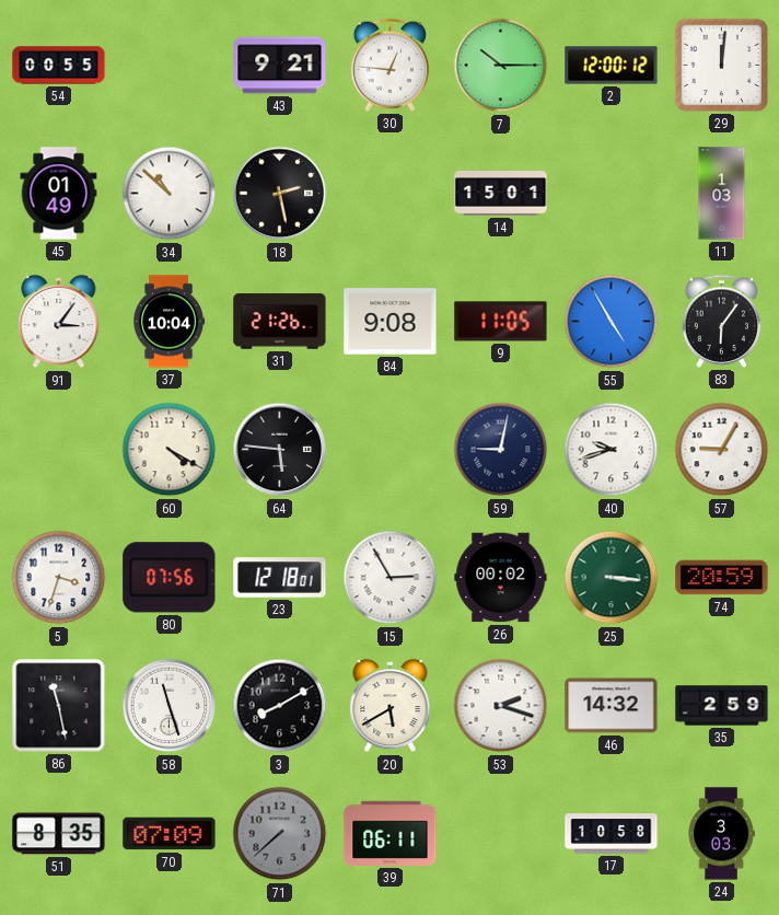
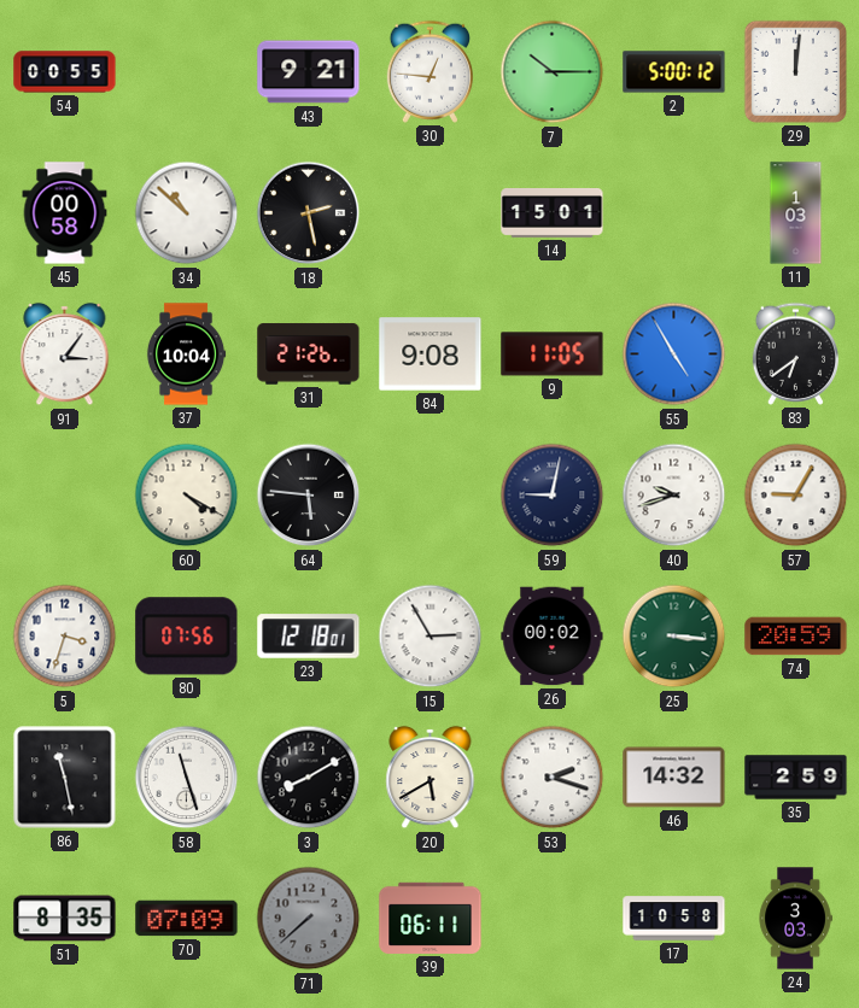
2: 12:00 -> 5:00
45: 01:49 -> 00:58
83: 6:06 -> 6:39
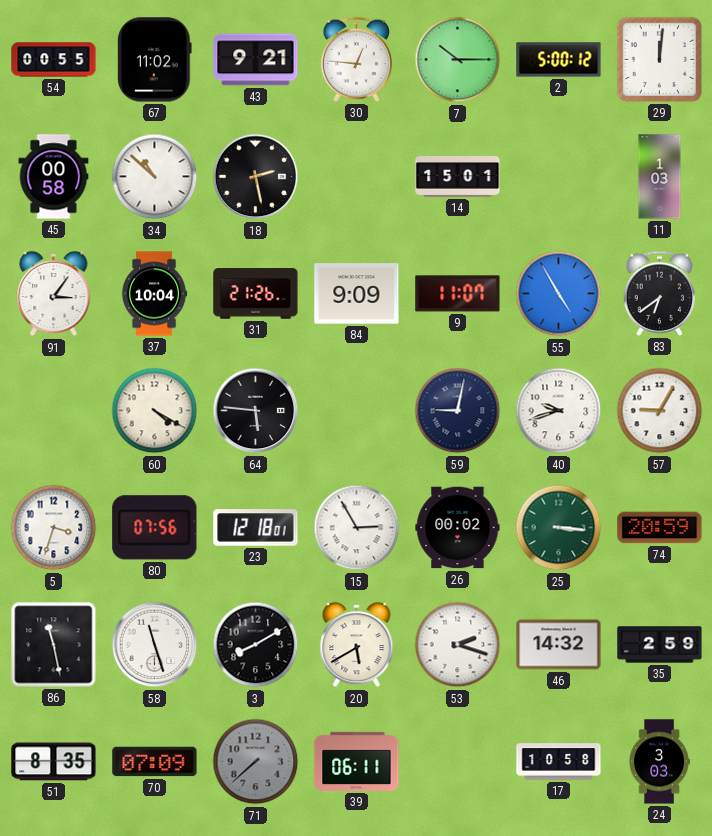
67: none -> 11:02
84: 9:08 -> 9:09
9: 11:05 -> 11:07
